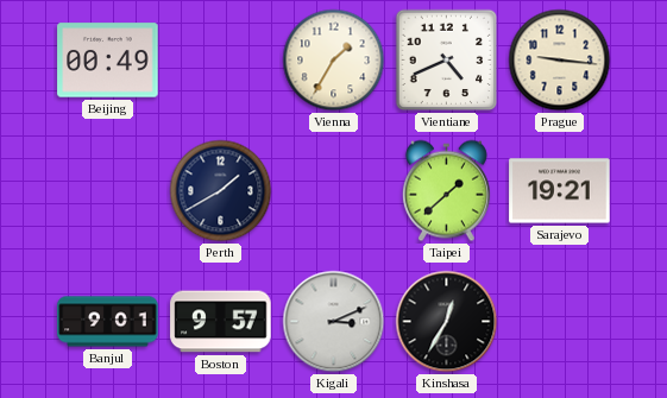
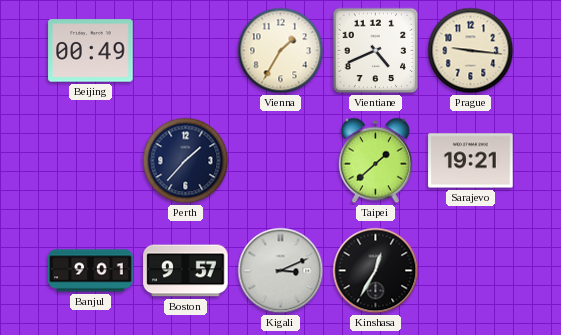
Perth: 1:40 -> 1:37
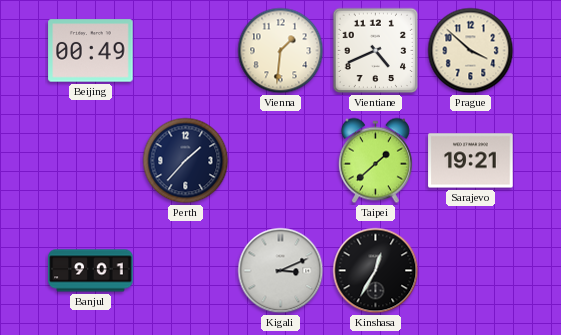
Vienna: 1:35 -> 1:31
Prague: 9:16 -> 3:52
Boston: 9:57 -> none
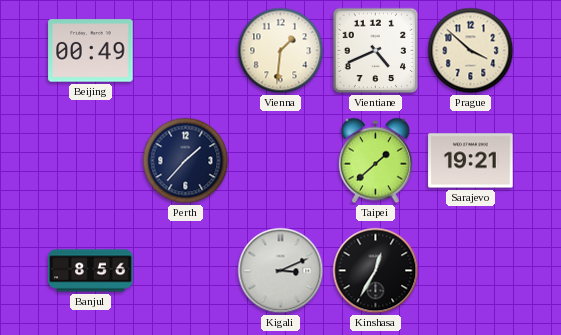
Banjul: 9:01 -> 8:56
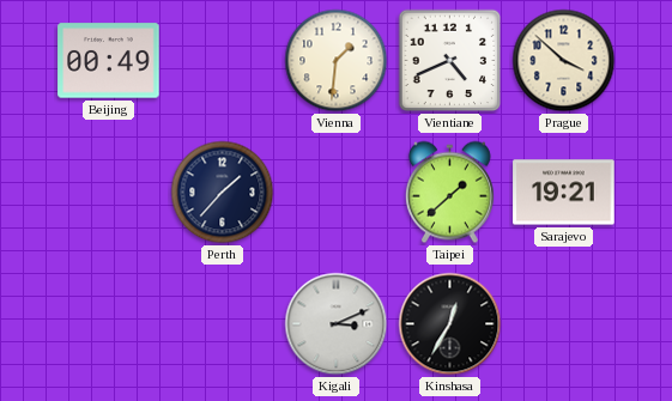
Banjul: 8:56 -> none
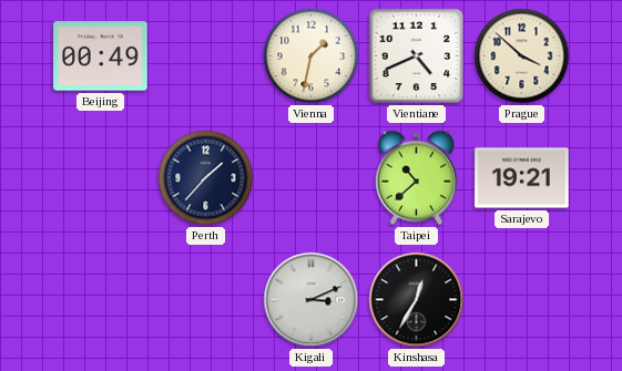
Vienna: 1:31 -> 1:32
Taipei: 1:38 -> 10:38
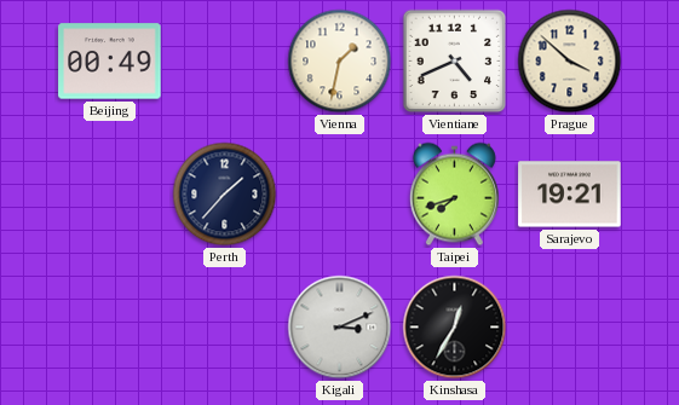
Taipei: 10:38 -> 7:42
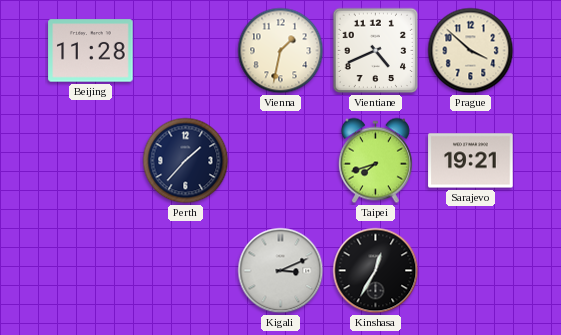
Beijing: 00:49 -> 11:28
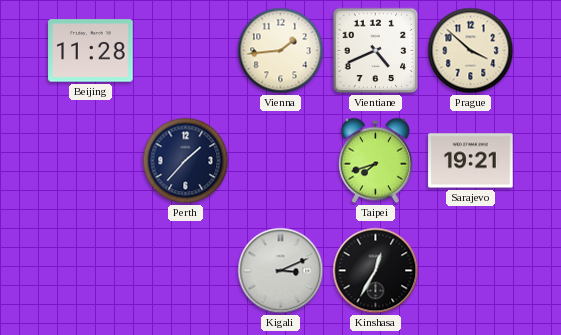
Vienna: 1:32 -> 1:44
